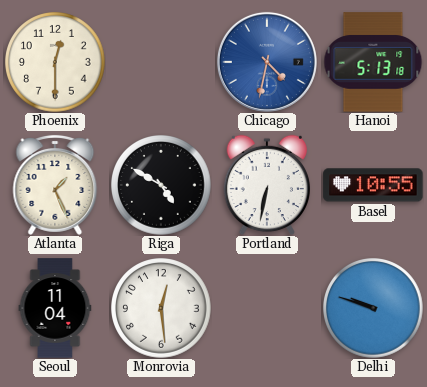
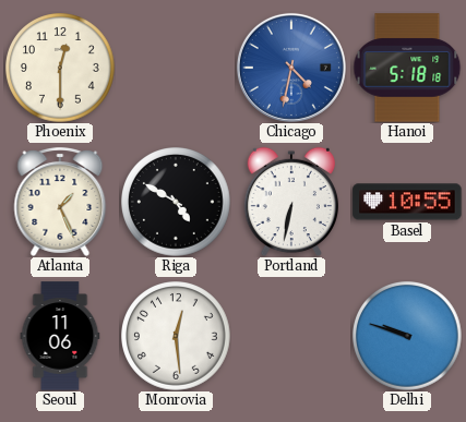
Hanoi: 5:13 -> 5:18
Seoul: 11:04 -> 11:06
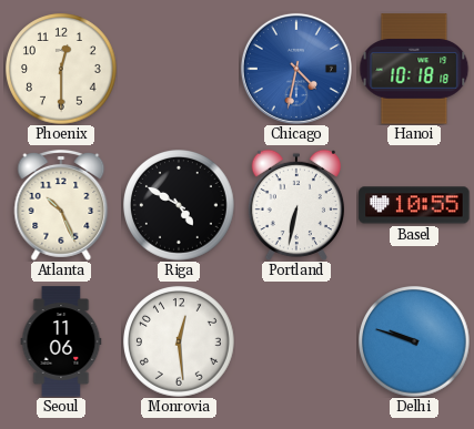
Hanoi: 5:18 -> 10:18
Atlanta: 1:26 -> 10:26
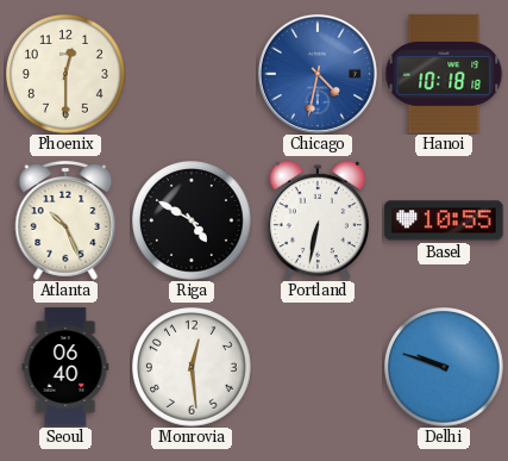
Seoul: 11:06 -> 06:40
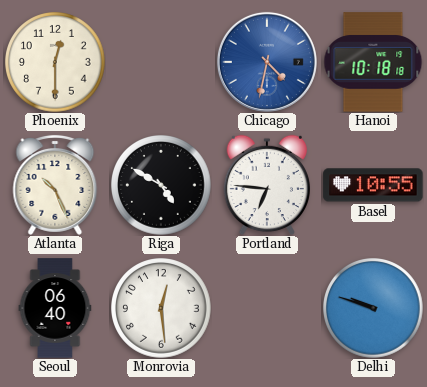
Portland: 6:32 -> 6:46
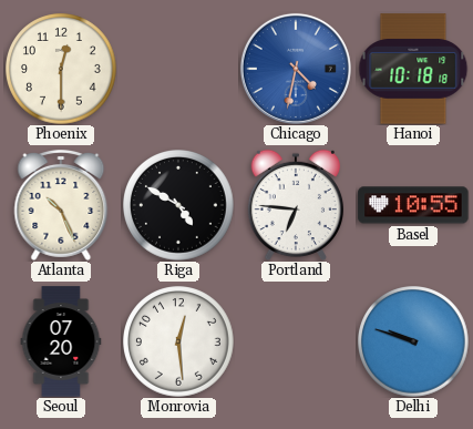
Seoul: 06:40 -> 07:20
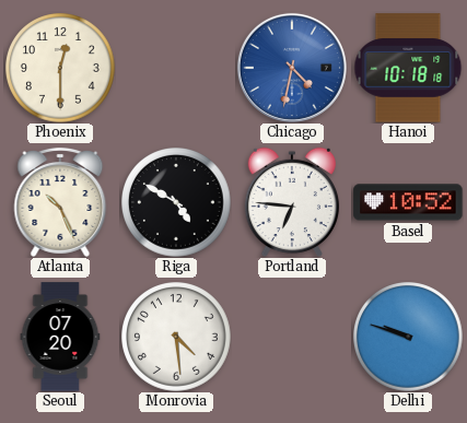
Basel: 10:55 -> 10:52
Monrovia: 12:29 -> 4:29
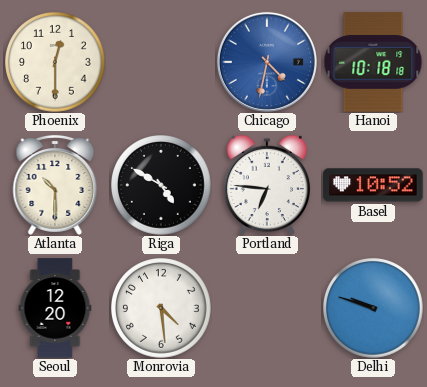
Atlanta: 10:26 -> 10:30
Seoul: 07:20 -> 12:20
